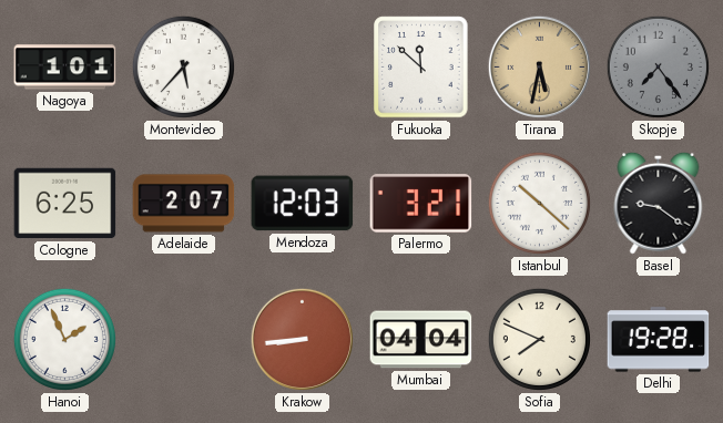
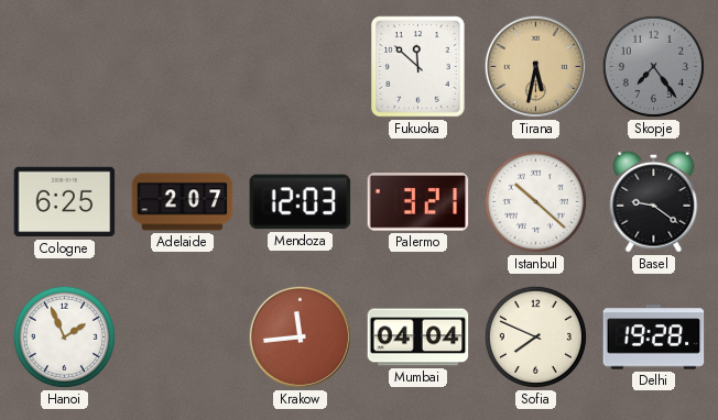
Nagoya: 1:01 -> none
Montevideo: 5:37 -> none
Krakow: 8:44 -> 11:44
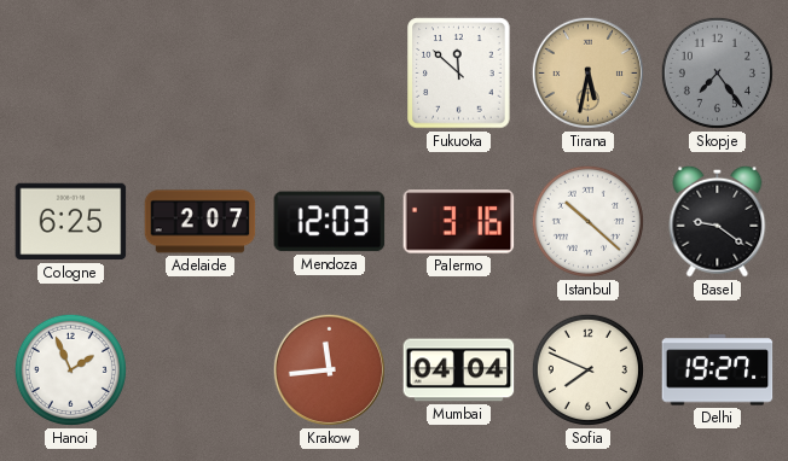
Palermo: 3:21 -> 3:16
Delhi: 19:28 -> 19:27
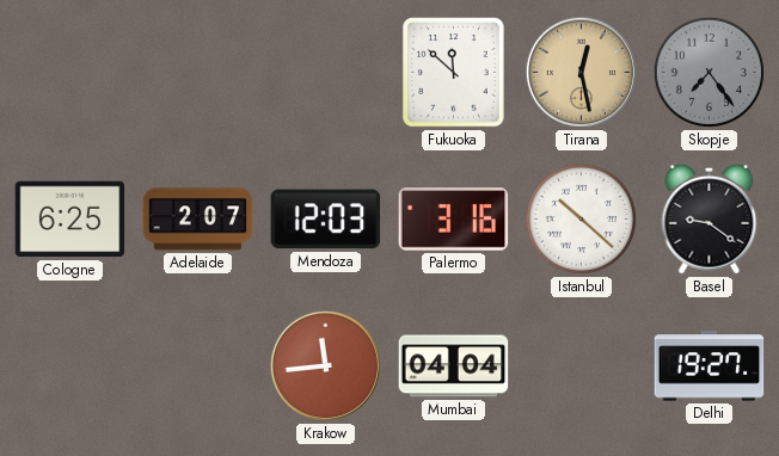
Tirana: 5:32 -> 12:28
Hanoi: 1:56 -> none
Sofia: 7:49 -> none
